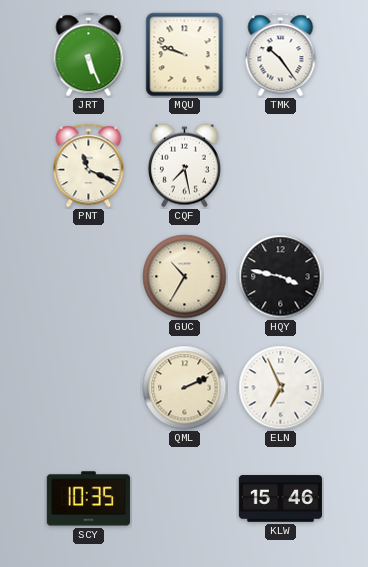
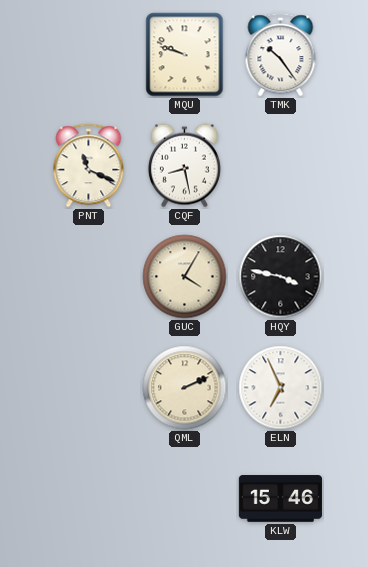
JRT: 5:26 -> none
CQF: 7:28 -> 8:28
GUC: 10:35 -> 4:05
SCY: 10:35 -> none
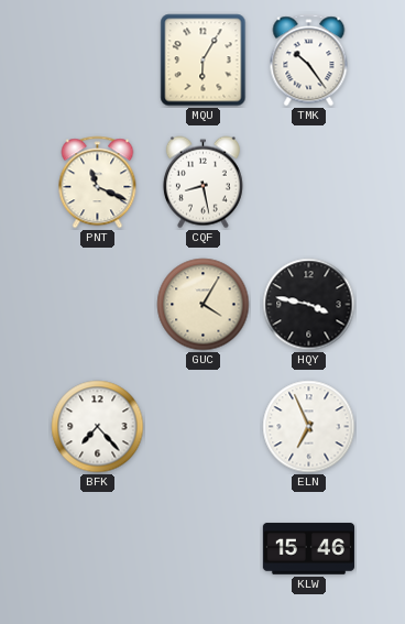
MQU: 9:48 -> 6:05
BFK: none -> 7:23
QML: 2:11 -> none
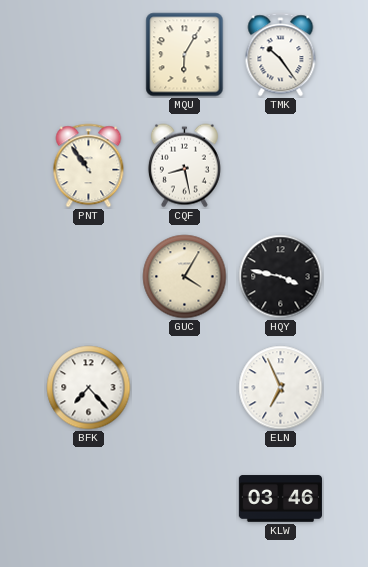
PNT: 11:19 -> 10:54
KLW: 15:46 -> 03:46
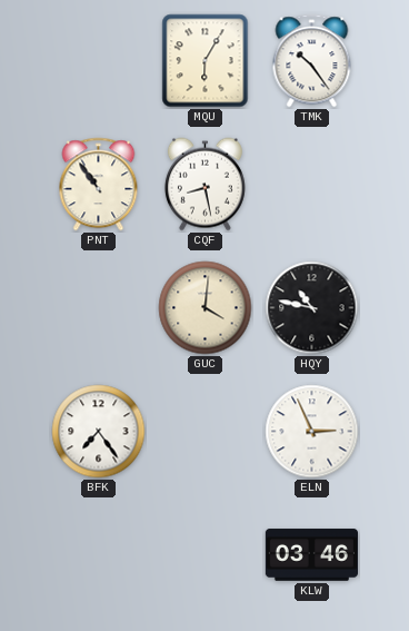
GUC: 4:05 -> 4:01
HQY: 3:47 -> 10:47
BFK: 7:23 -> 7:24
ELN: 6:56 -> 2:56
